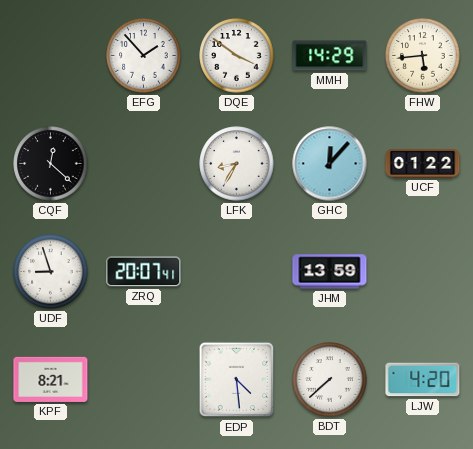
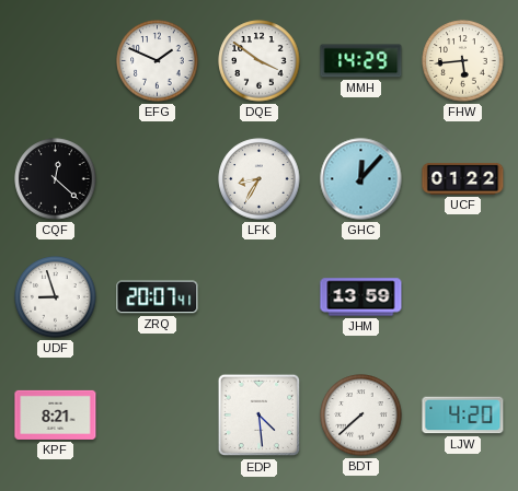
EFG: 1:53 -> 1:49
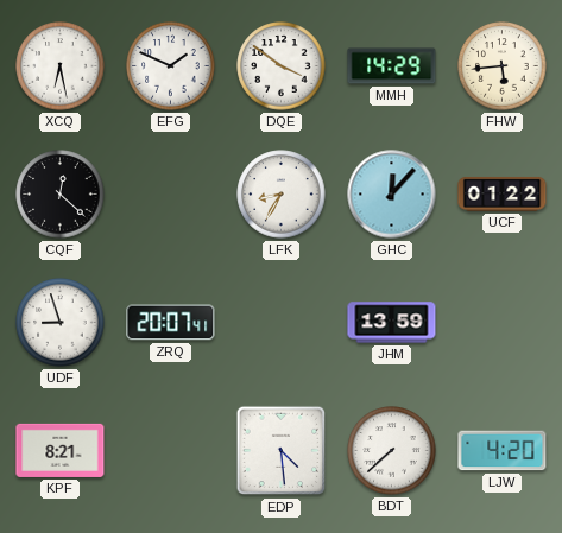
XCQ: none -> 6:28
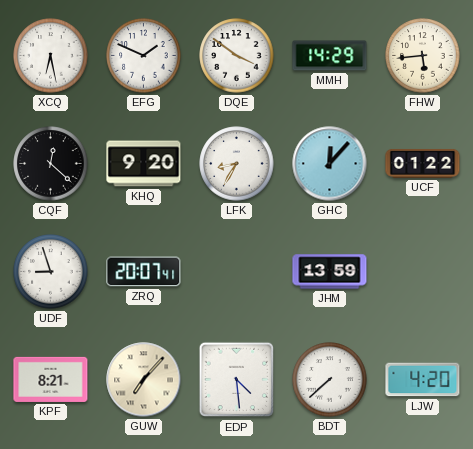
KHQ: none -> 9:20
GUW: none -> 7:07
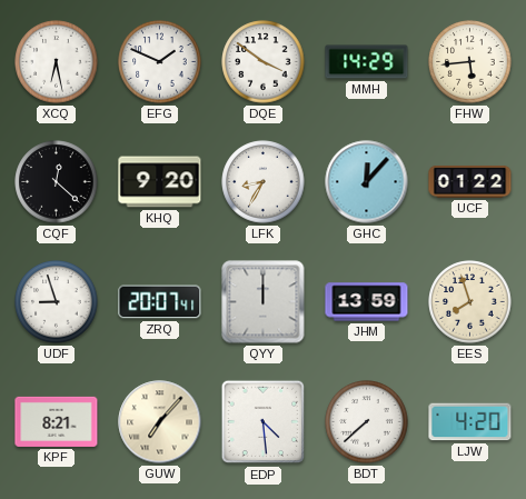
QYY: none -> 12:00
EES: none -> 7:57
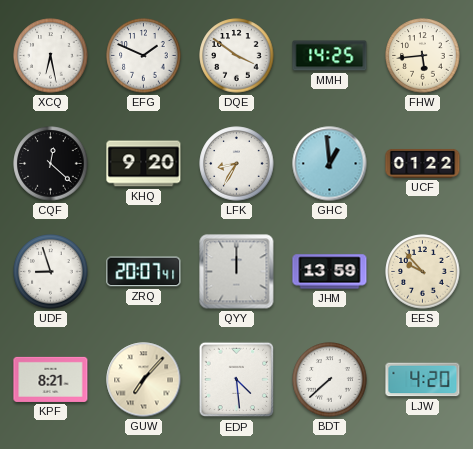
MMH: 14:29 -> 14:25
GHC: 12:07 -> 12:59
EES: 7:57 -> 9:53
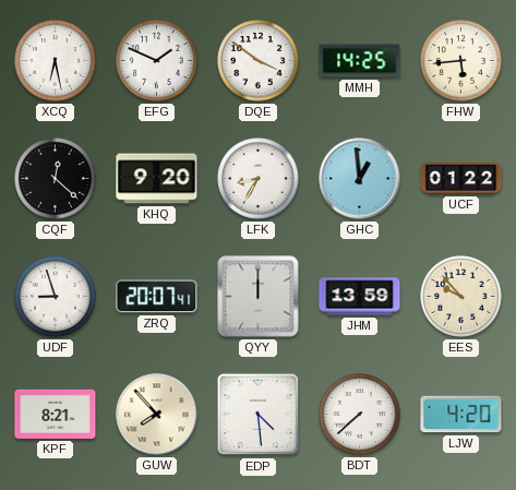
GUW: 7:07 -> 7:53
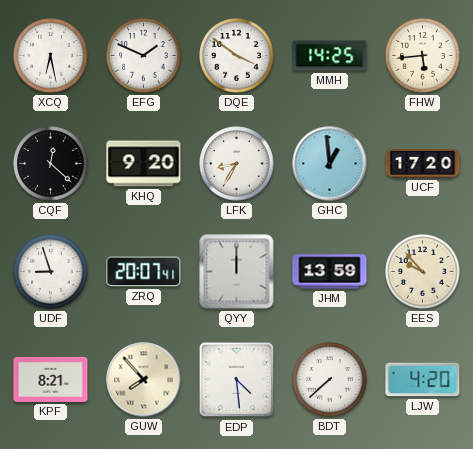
UCF: 01:22 -> 17:20
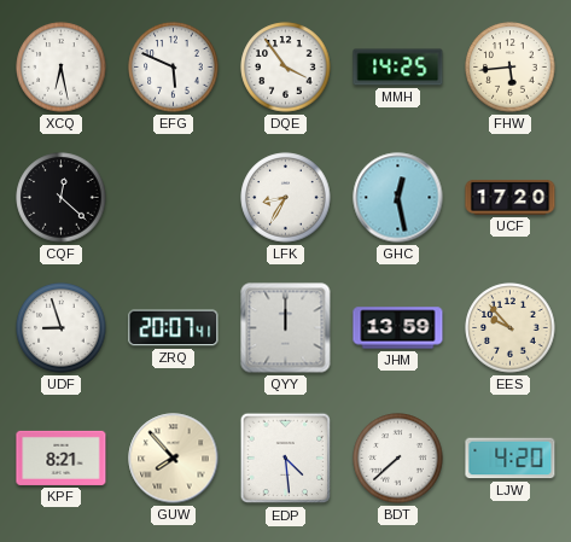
EFG: 1:49 -> 5:49
DQE: 3:51 -> 3:54
KHQ: 9:20 -> none
GHC: 12:59 -> 12:28
